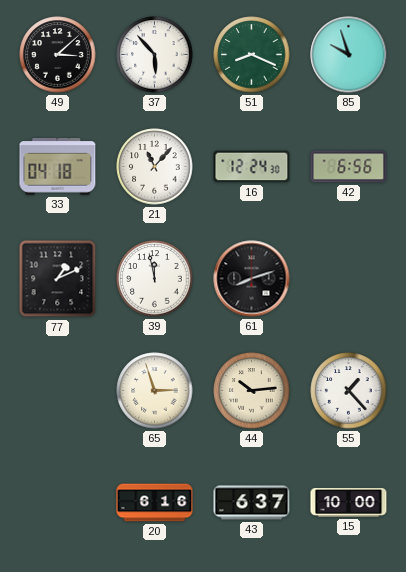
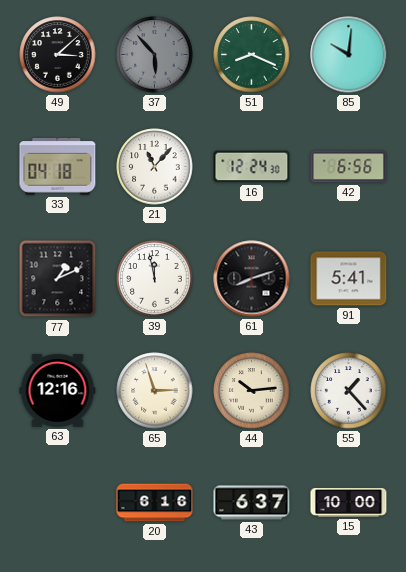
37 dial: white -> grey
85: 9:57 -> 10:01
91: none -> 5:41
63: none -> 12:16
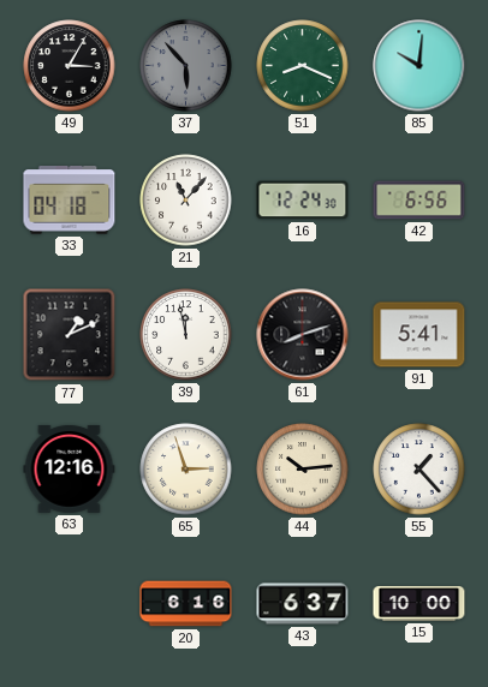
49: 3:08 -> 3:05
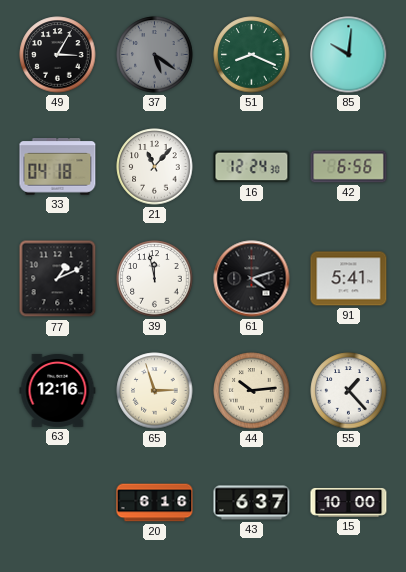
37: 5:53 -> 5:21
61: 8:12 -> 4:12
